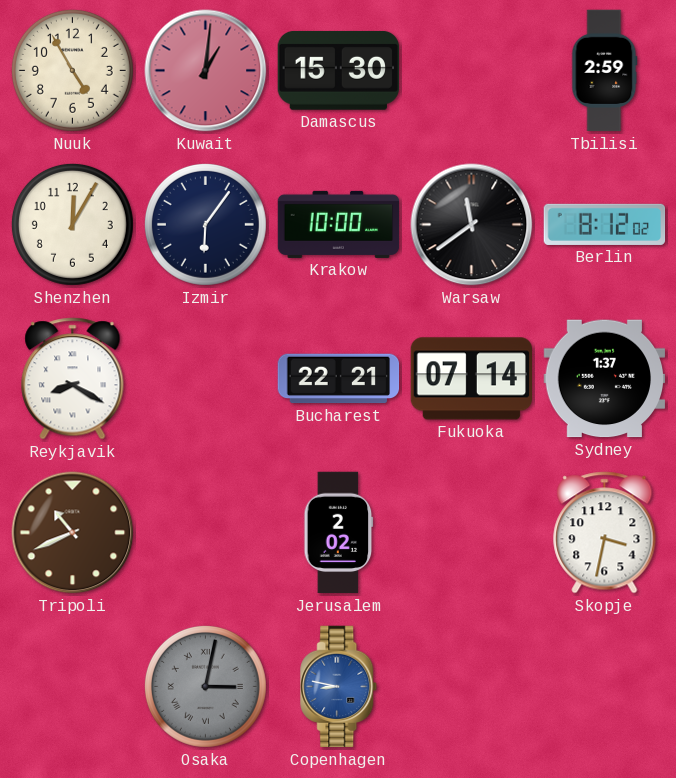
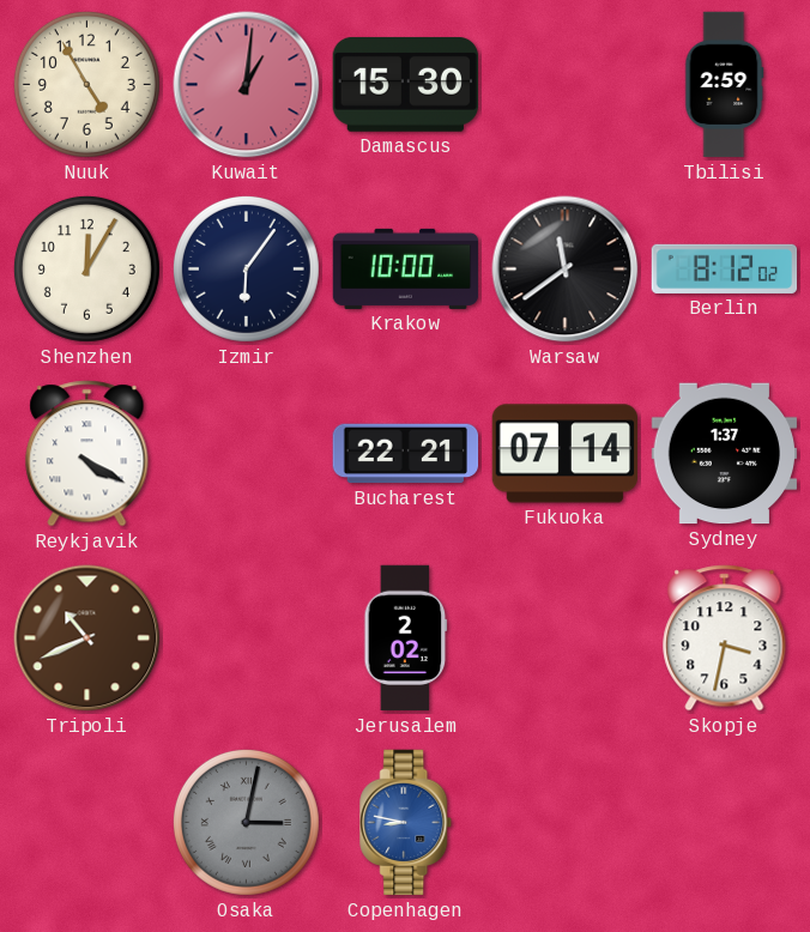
Reykjavik: 8:20 -> 4:20
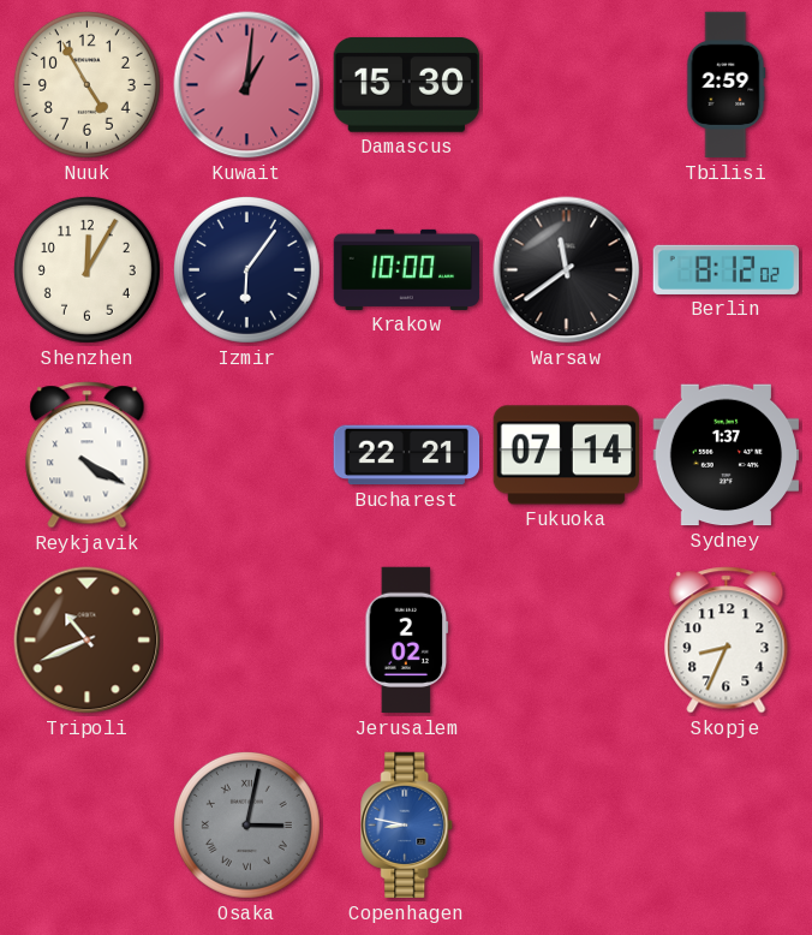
Skopje: 3:32 -> 8:34
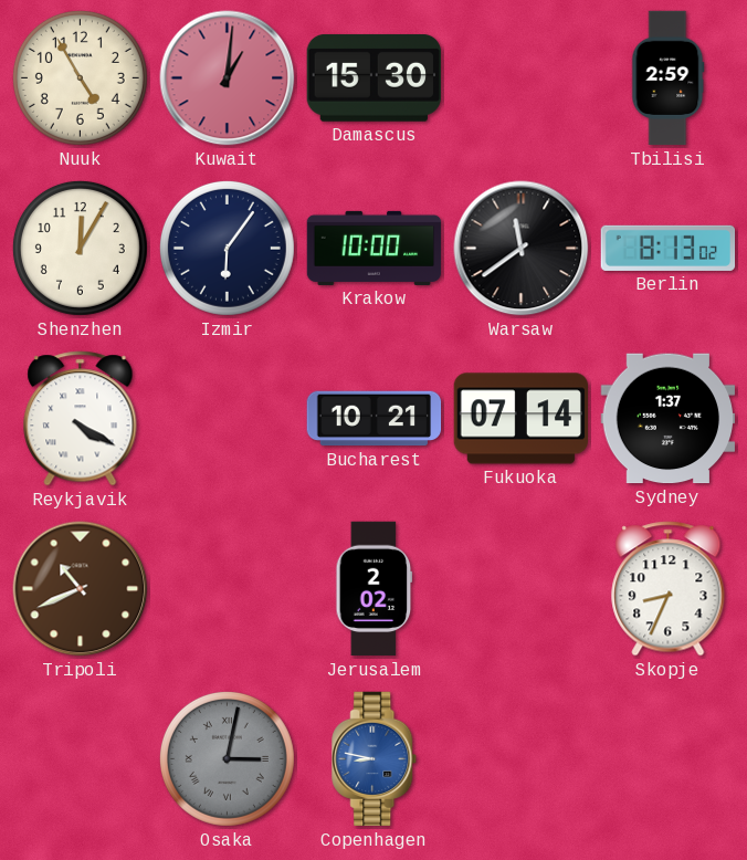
Berlin: 8:12 -> 8:13
Bucharest: 22:21 -> 10:21
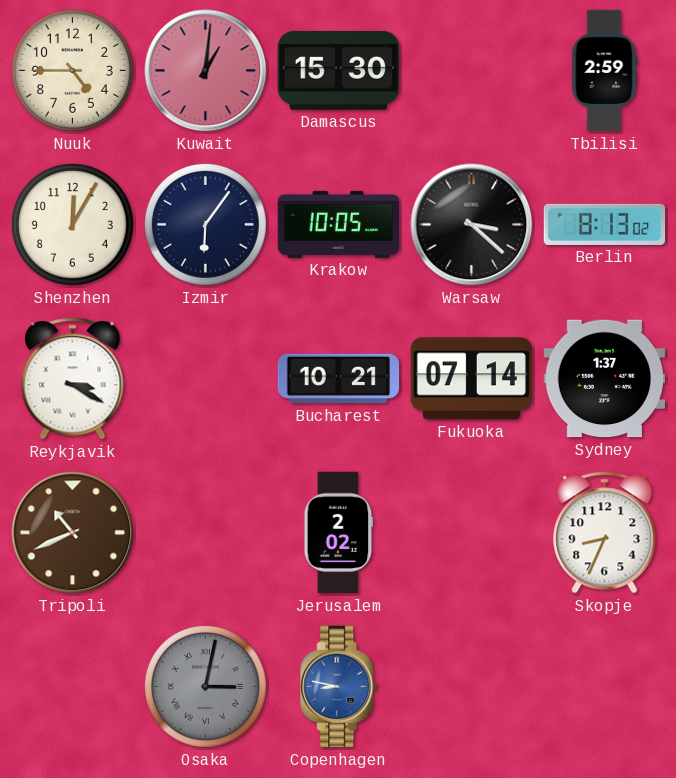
Nuuk: 4:55 -> 4:45
Krakow: 10:00 -> 10:05
Warsaw: 11:39 -> 3:22
Reykjavik: 4:20 -> 3:20
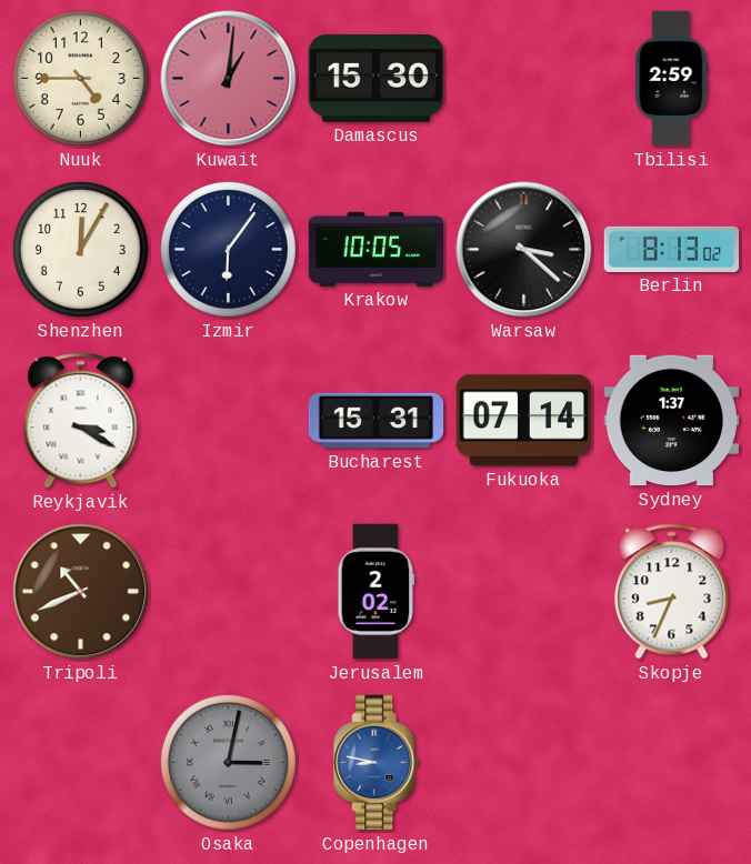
Bucharest: 10:21 -> 15:31
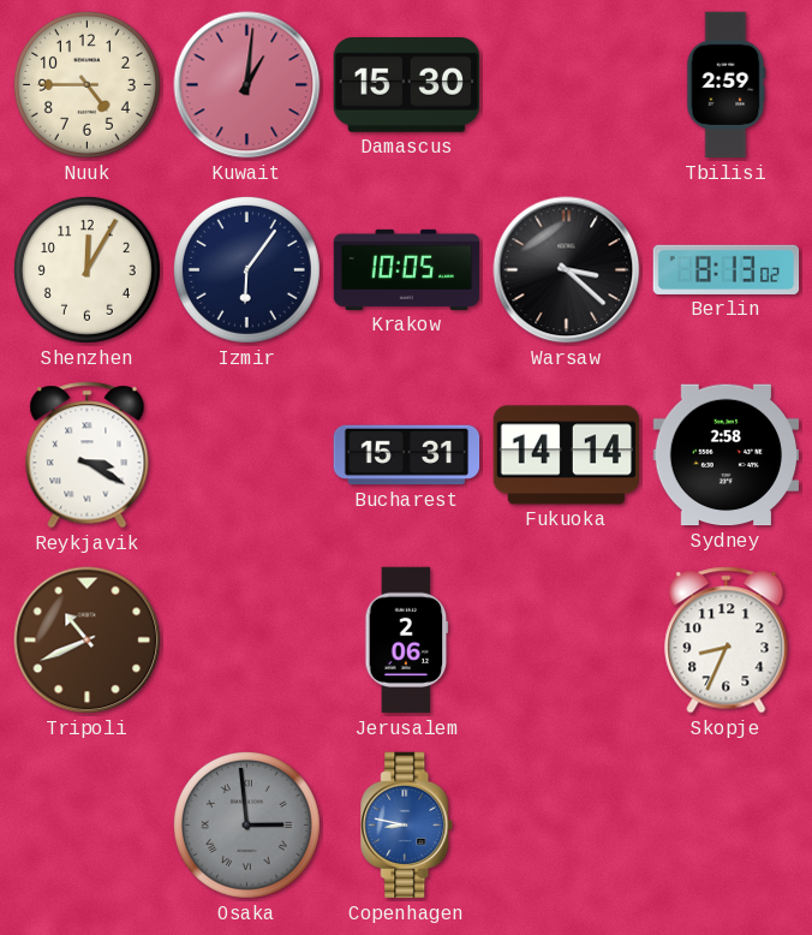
Fukuoka: 07:14 -> 14:14
Sydney: 1:37 -> 2:58
Jerusalem: 2:02 -> 2:06
Osaka: 3:02 -> 2:59
